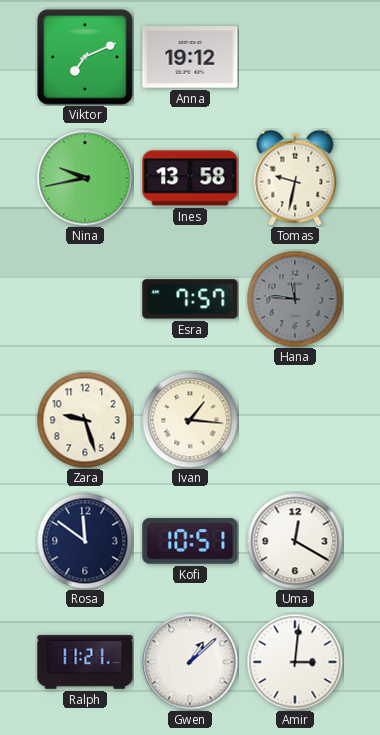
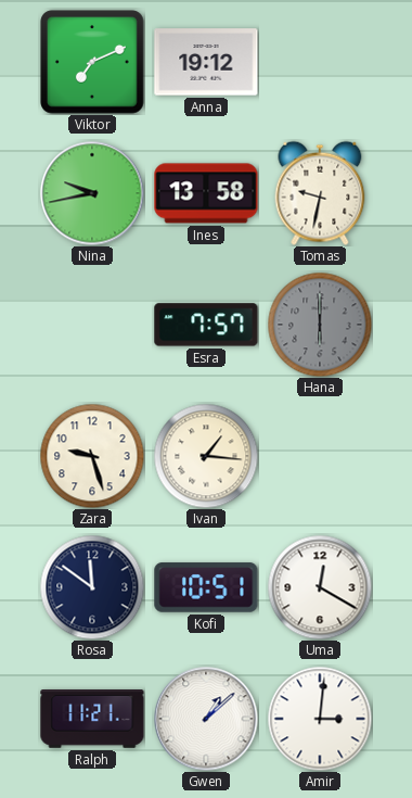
Hana: 11:46 -> 6:00
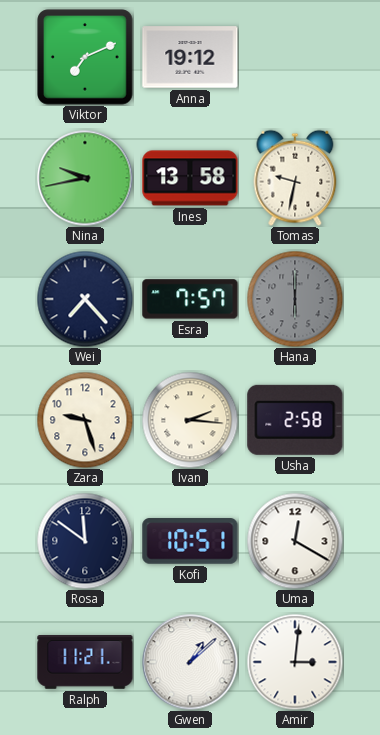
Wei: none -> 7:23
Ivan: 1:16 -> 2:16
Usha: none -> 2:58
